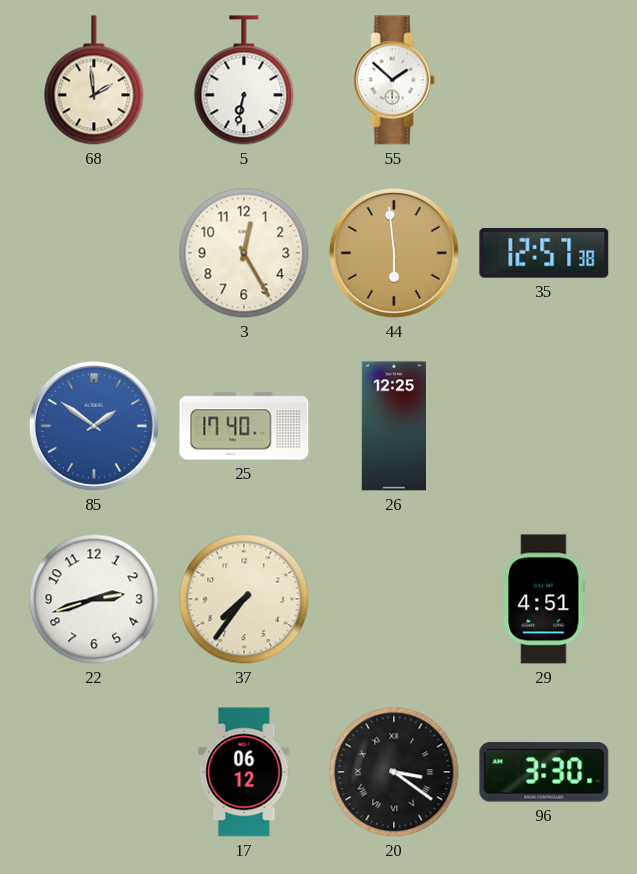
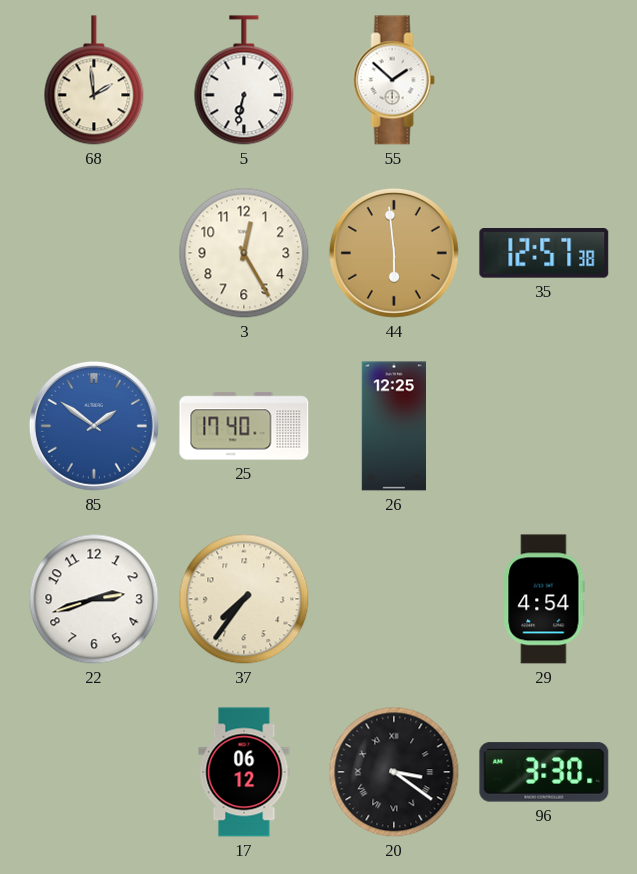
29: 4:51 -> 4:54
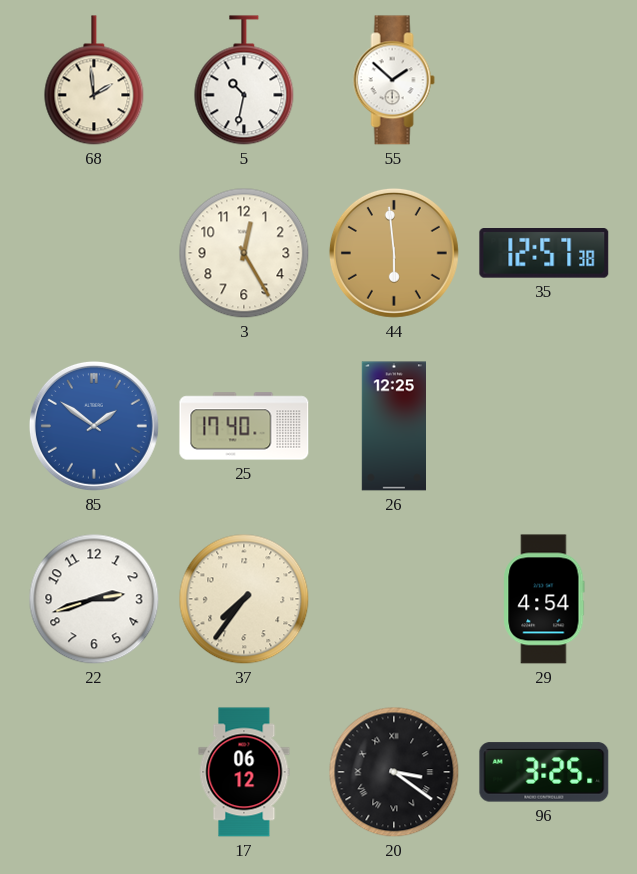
5: 6:32 -> 10:32
96: 3:30 -> 3:25
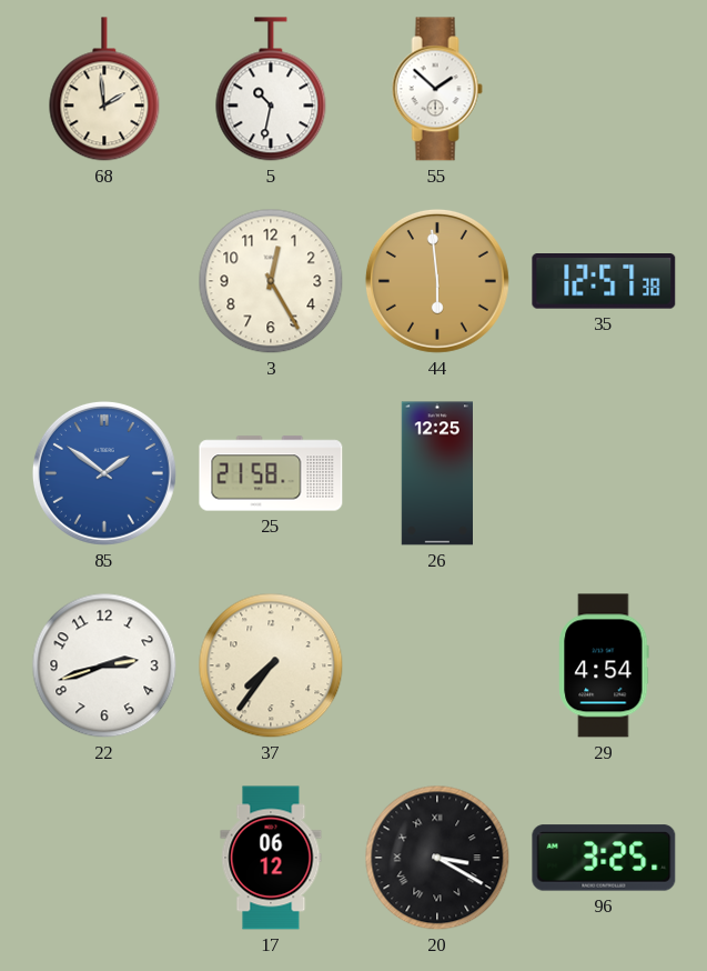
25: 17:40 -> 21:58
20: 3:21 -> 3:20
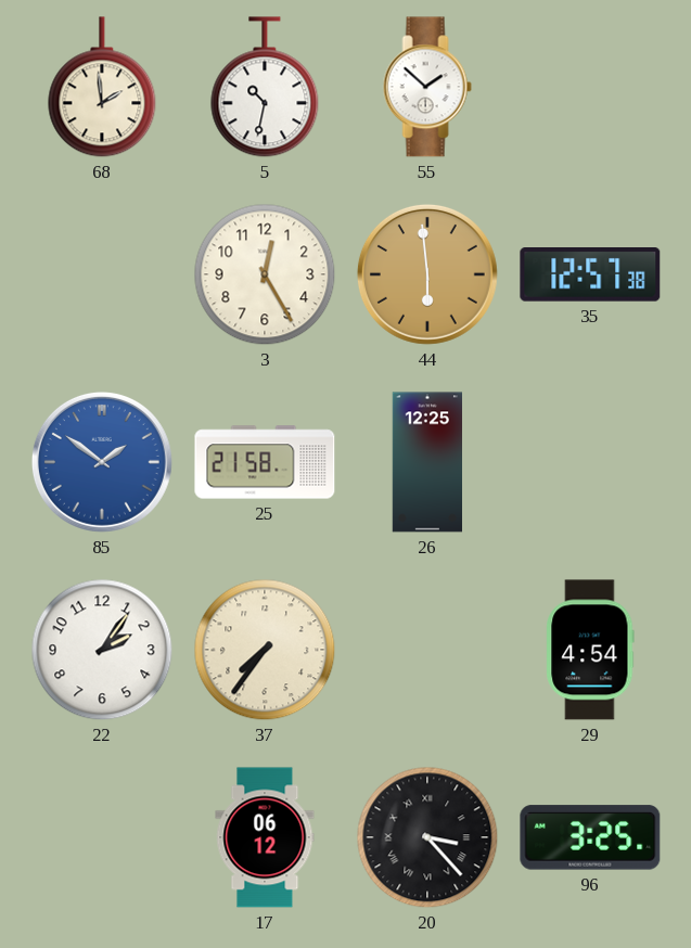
22: 2:42 -> 2:06
20: 3:20 -> 3:23
